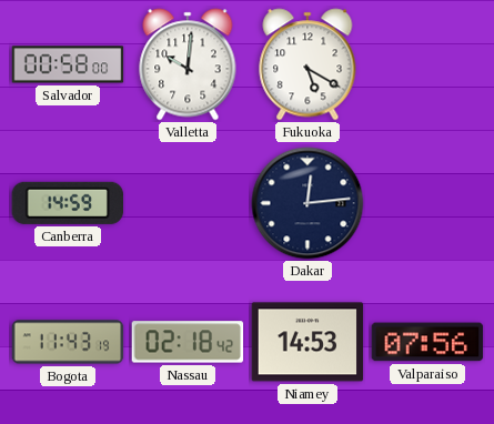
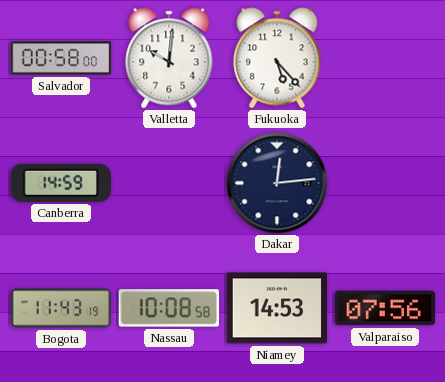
Fukuoka: 5:20 -> 5:23
Nassau: 02:18 -> 10:08
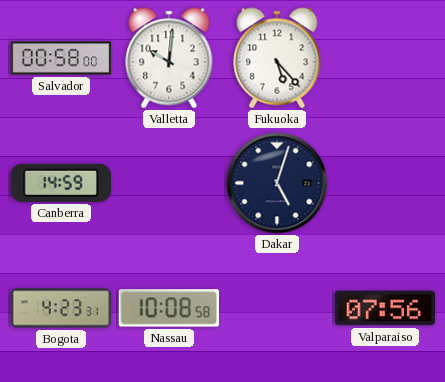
Dakar: 12:14 -> 5:03
Bogota: 11:43 -> 4:23
Niamey: 14:53 -> none
